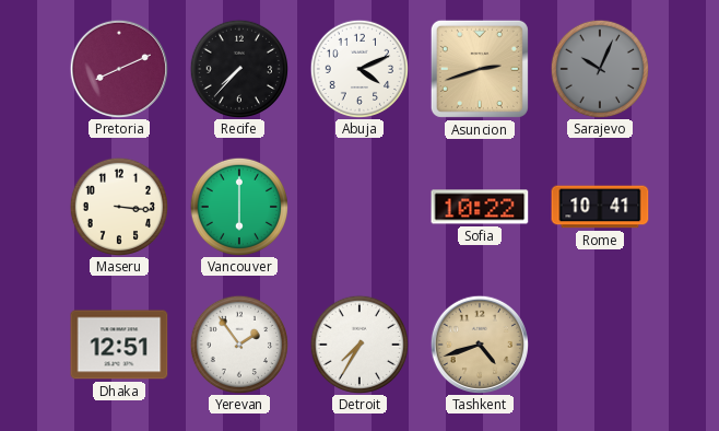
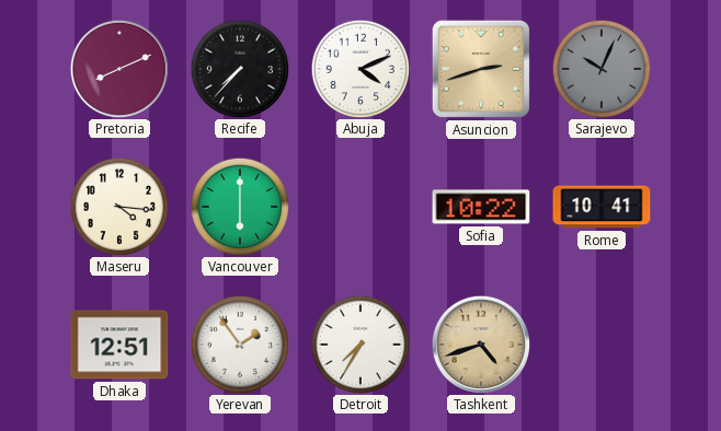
Maseru: 3:16 -> 4:16
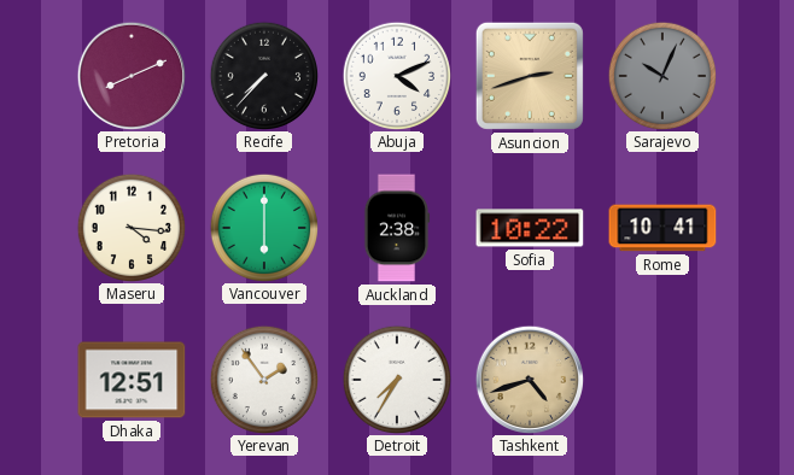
Auckland: none -> 2:38
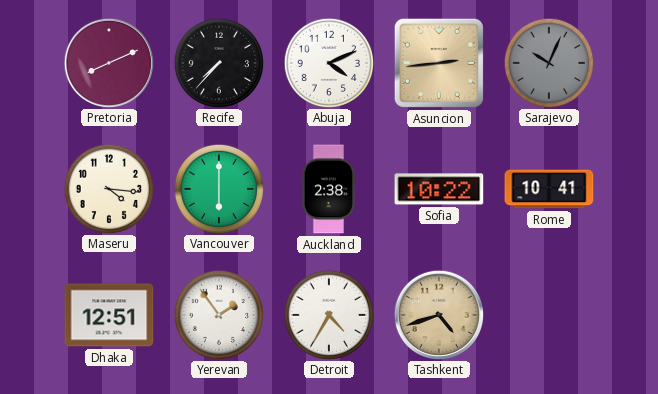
Asuncion: 2:42 -> 2:44
Detroit: 7:35 -> 4:35
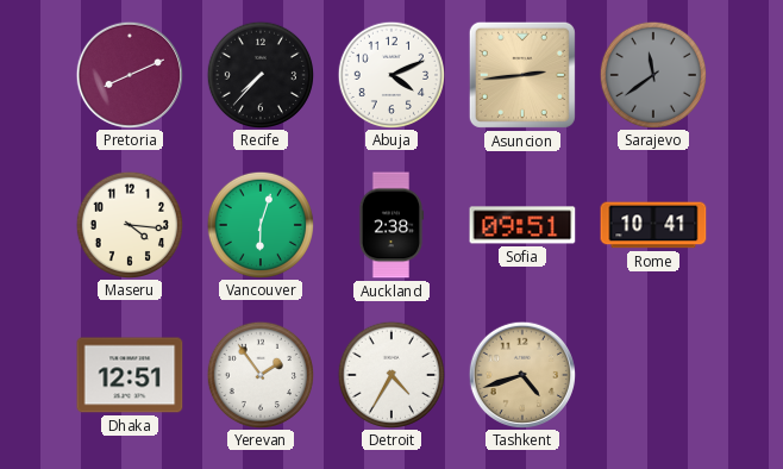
Sarajevo: 10:04 -> 11:39
Vancouver: 6:00 -> 6:03
Sofia: 10:22 -> 09:51
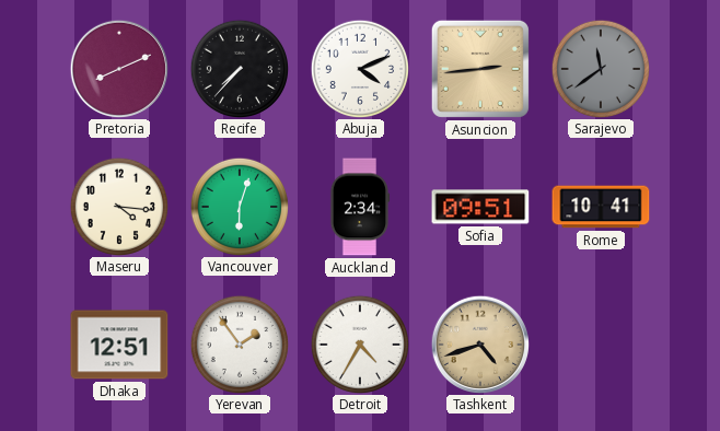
Auckland: 2:38 -> 2:34
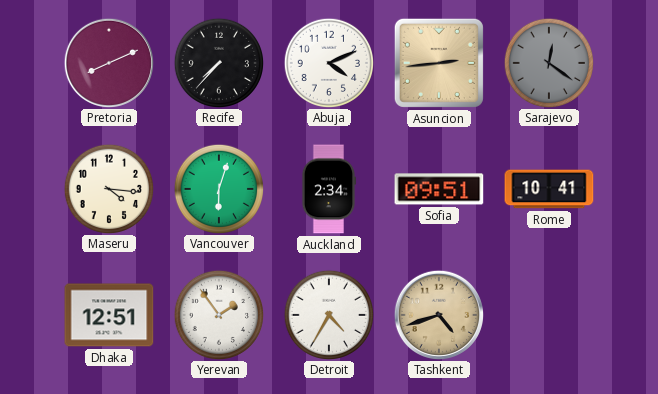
Sarajevo: 11:39 -> 12:21
